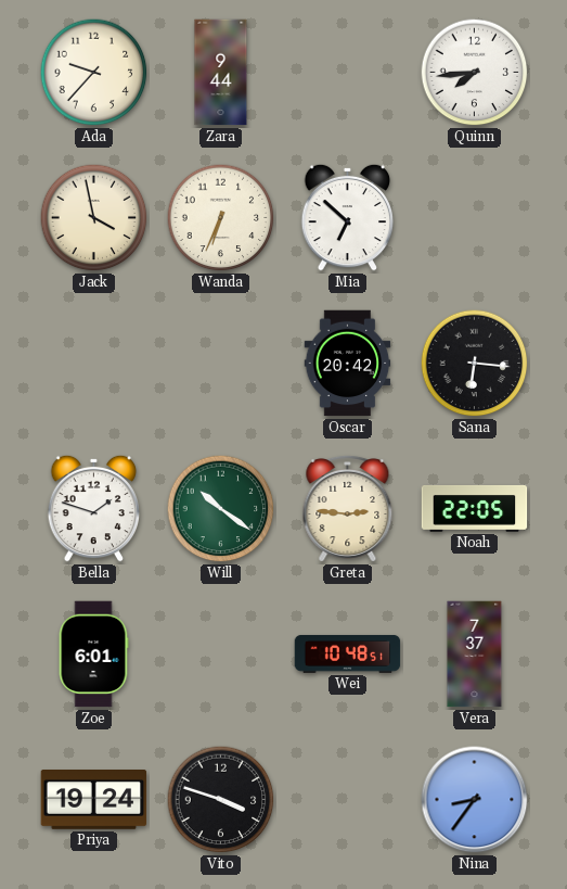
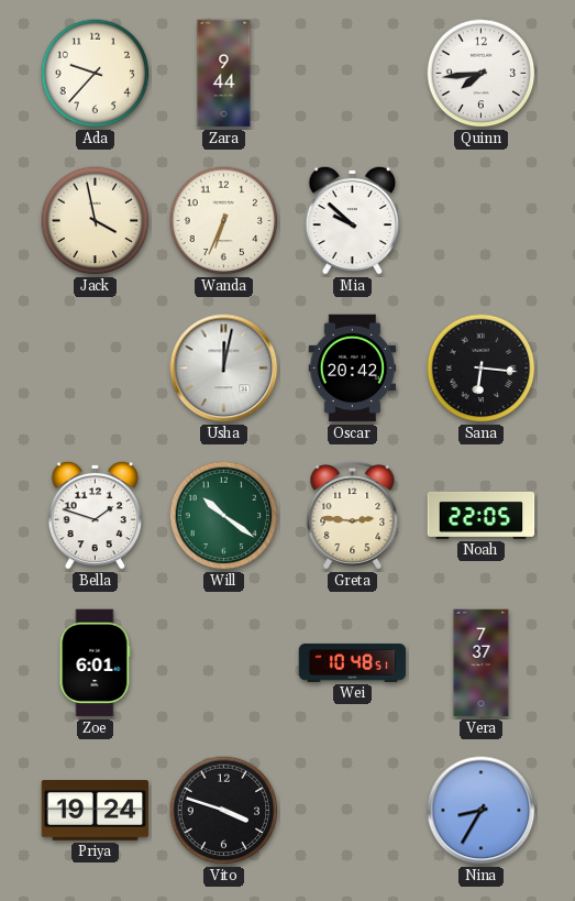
Mia: 6:52 -> 9:52
Usha: none -> 12:02
Nina: 8:36 -> 8:35
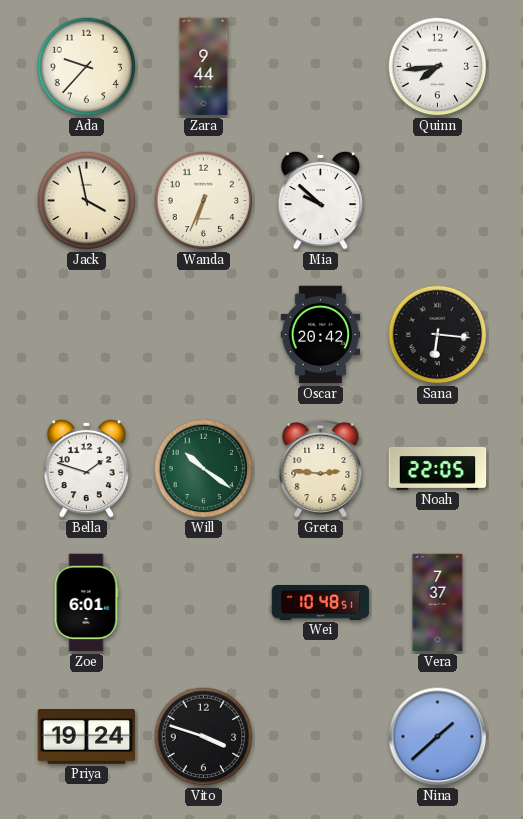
Usha: 12:02 -> none
Nina: 8:35 -> 1:38
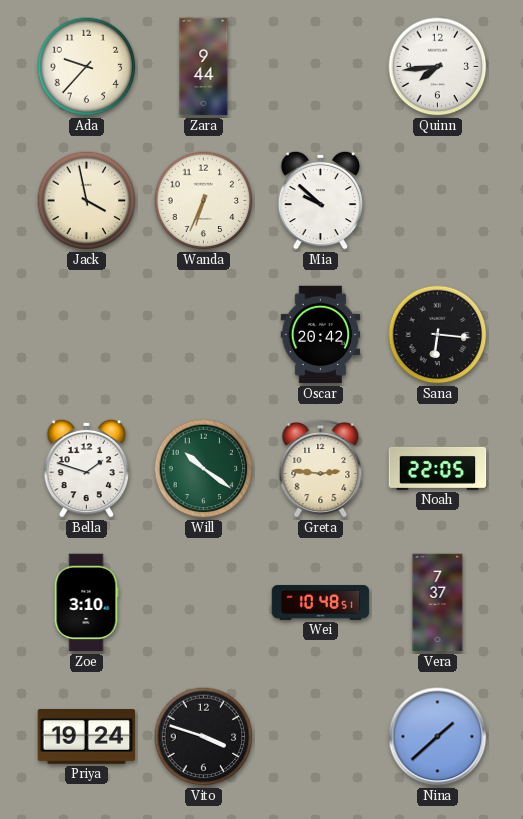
Zoe: 6:01 -> 3:10
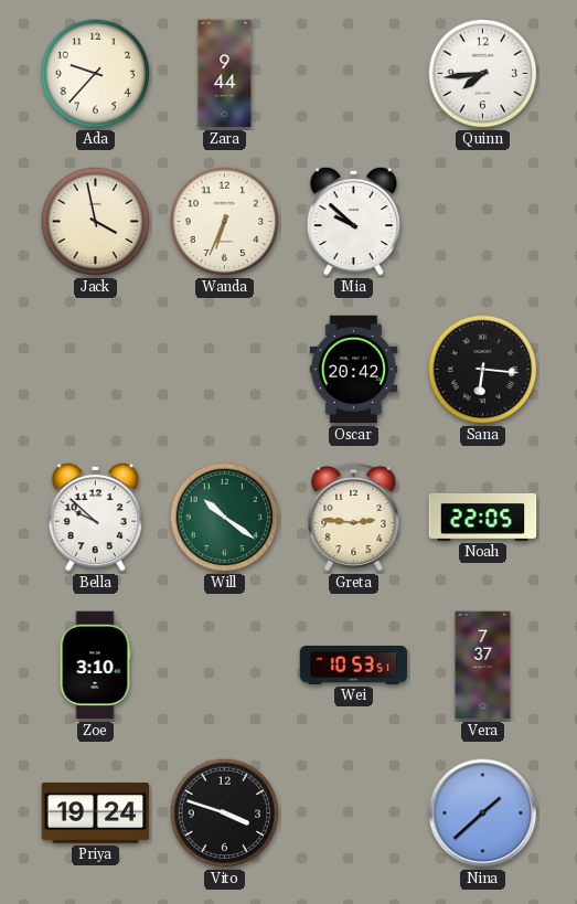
Bella: 1:48 -> 9:52
Wei: 10:48 -> 10:53
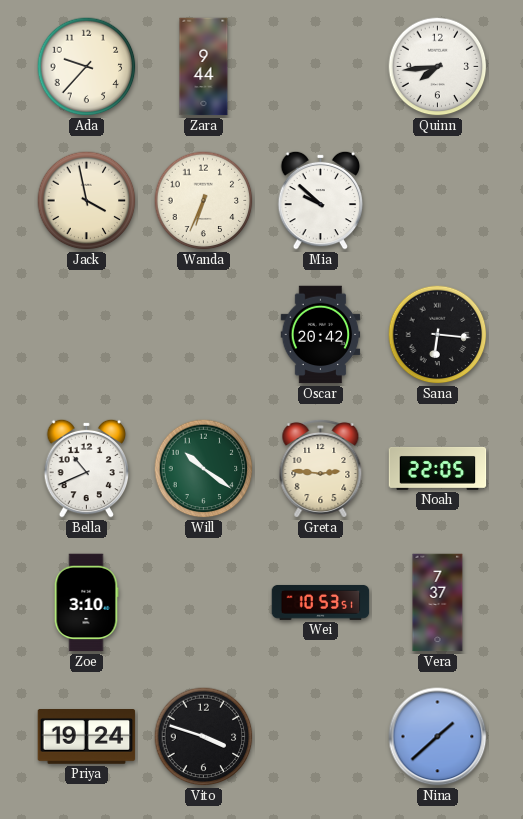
Bella: 9:52 -> 10:41
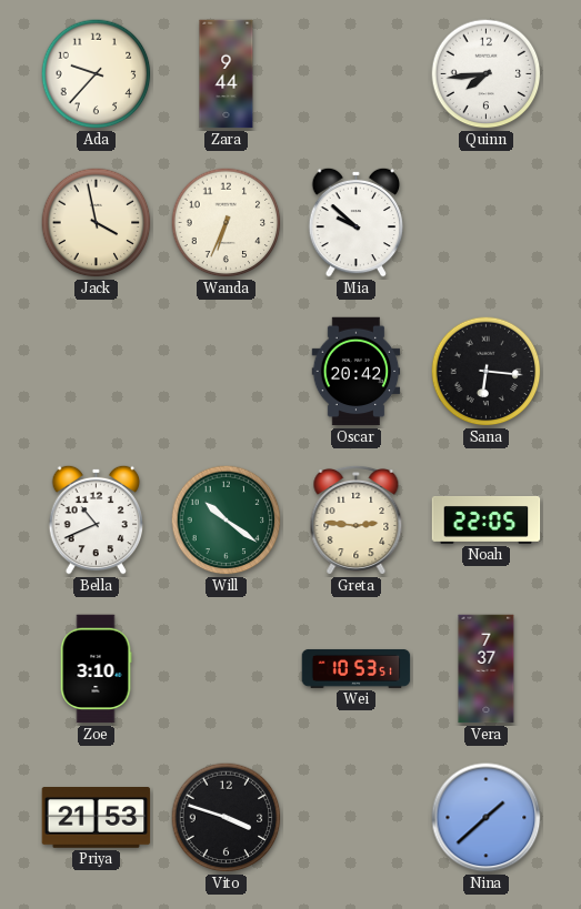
Priya: 19:24 -> 21:53
